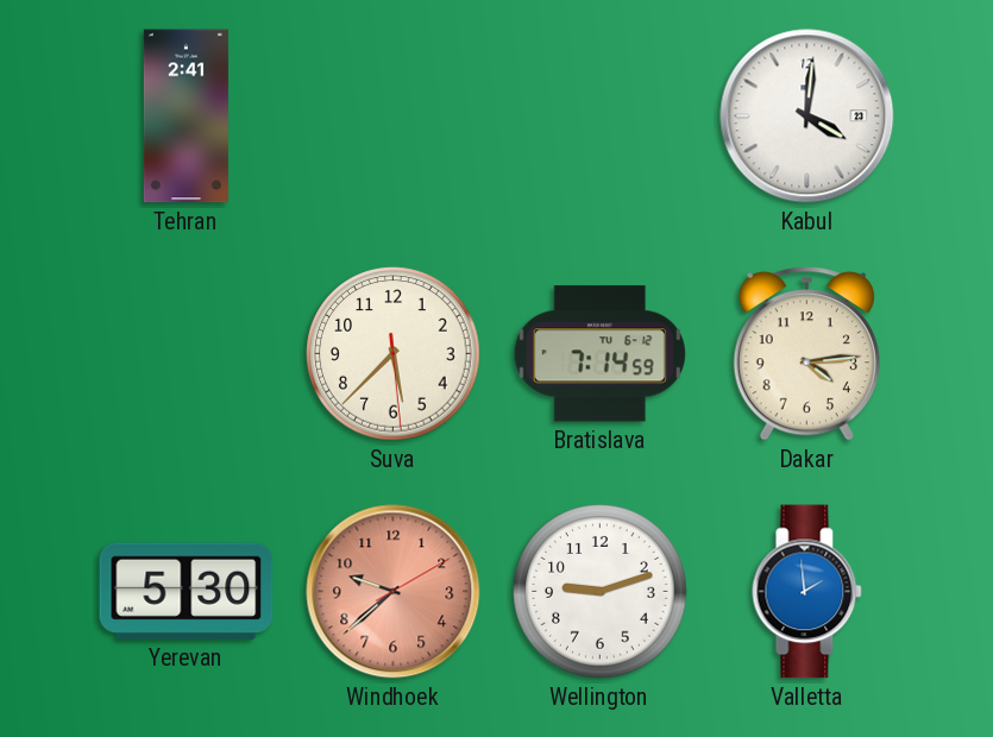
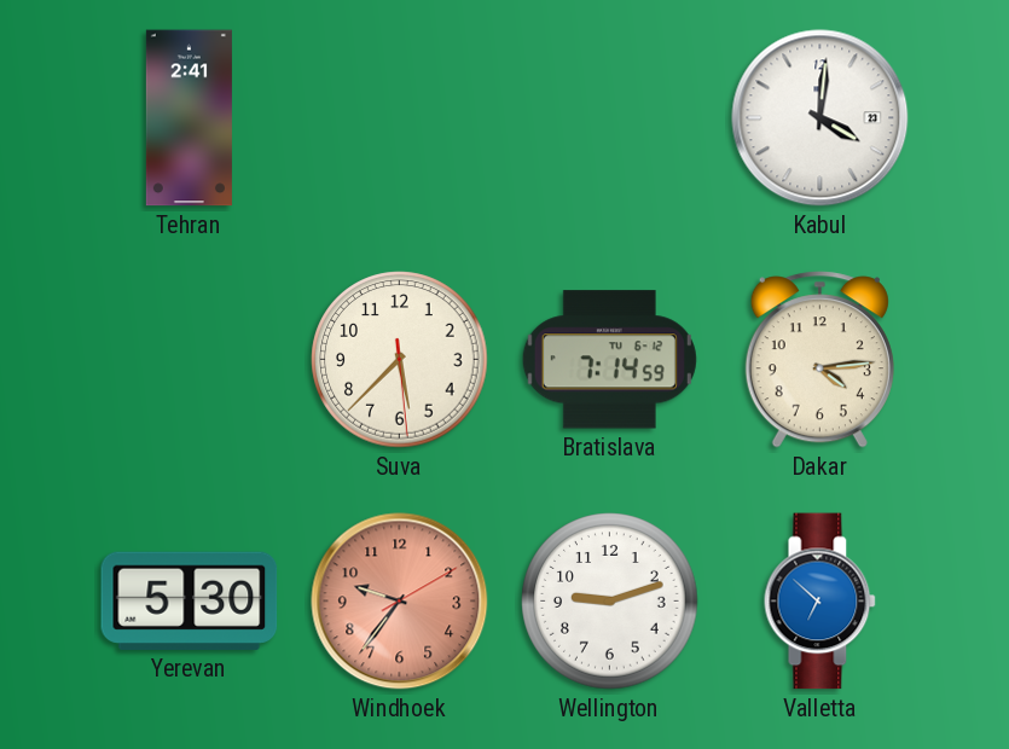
Windhoek: 9:38 -> 9:36
Valletta: 1:59 -> 6:52
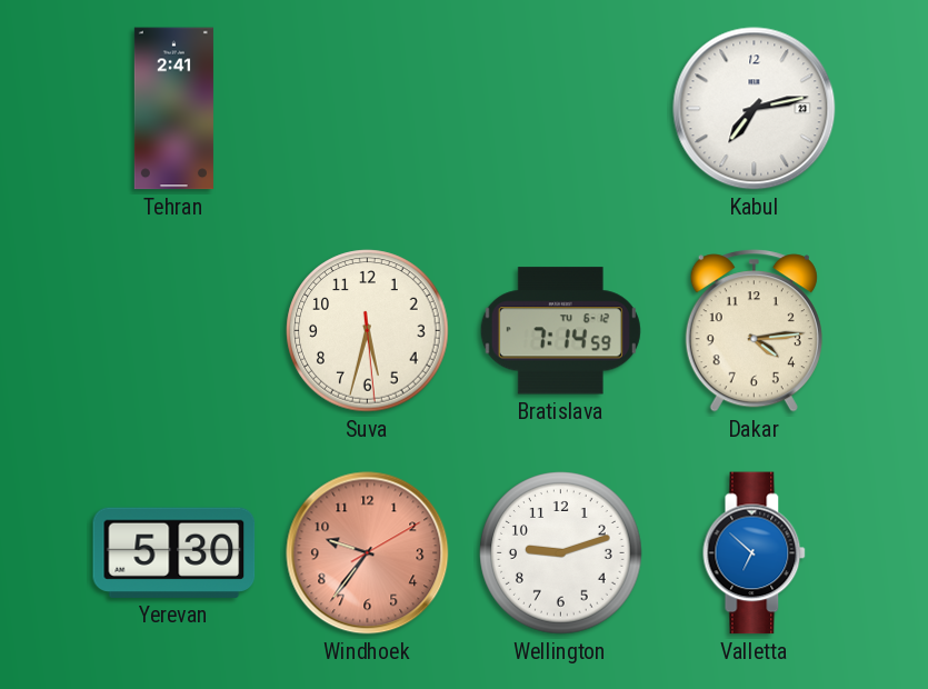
Kabul: 4:01 -> 7:13
Suva: 5:37 -> 5:32
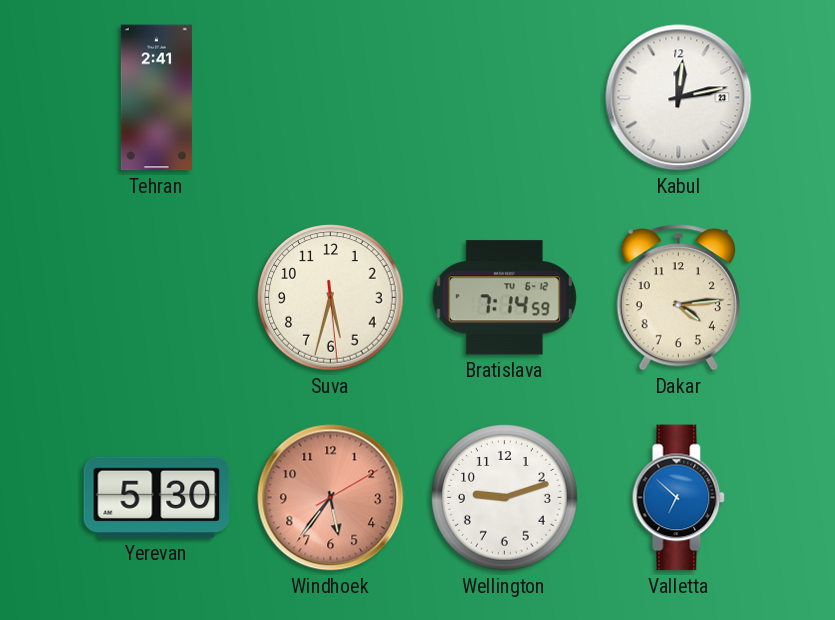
Kabul: 7:13 -> 12:13
Windhoek: 9:36 -> 5:36
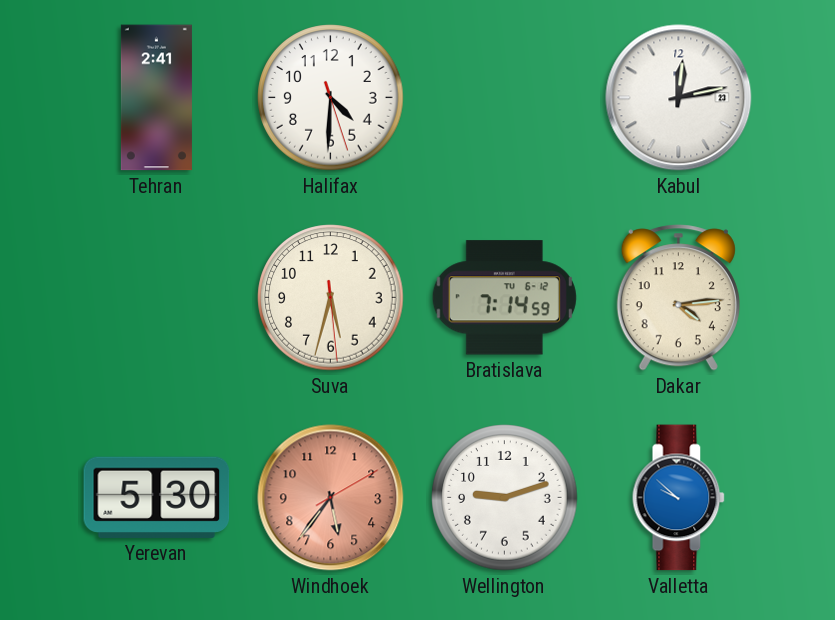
Halifax: none -> 4:30
Valletta: 6:52 -> 9:52
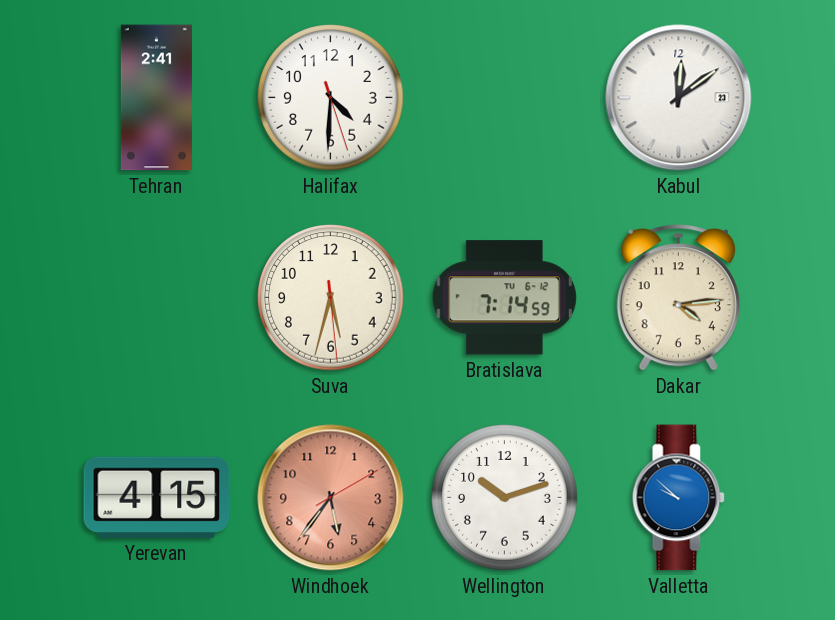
Kabul: 12:13 -> 12:09
Yerevan: 5:30 -> 4:15
Wellington: 9:12 -> 10:12
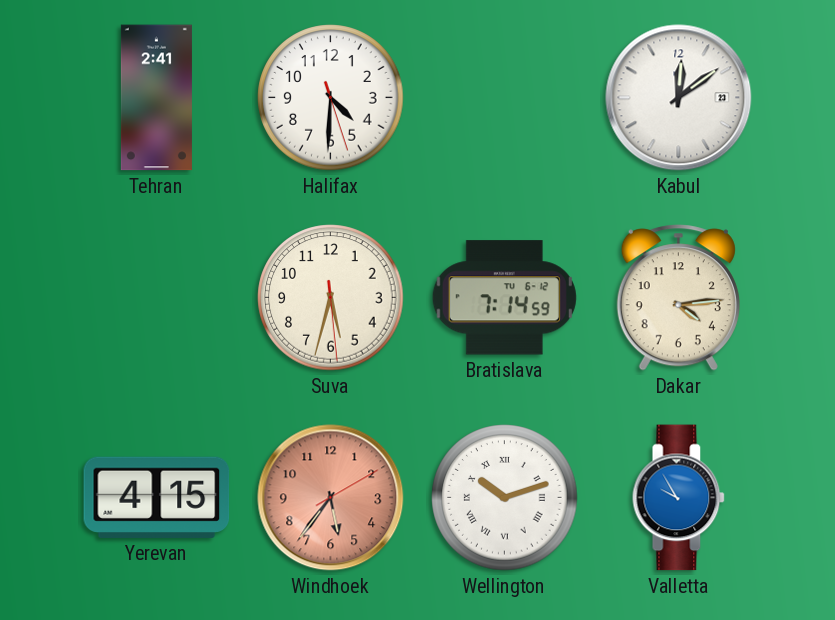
Wellington numerals: Arabic -> Roman
Valletta: 9:52 -> 9:55
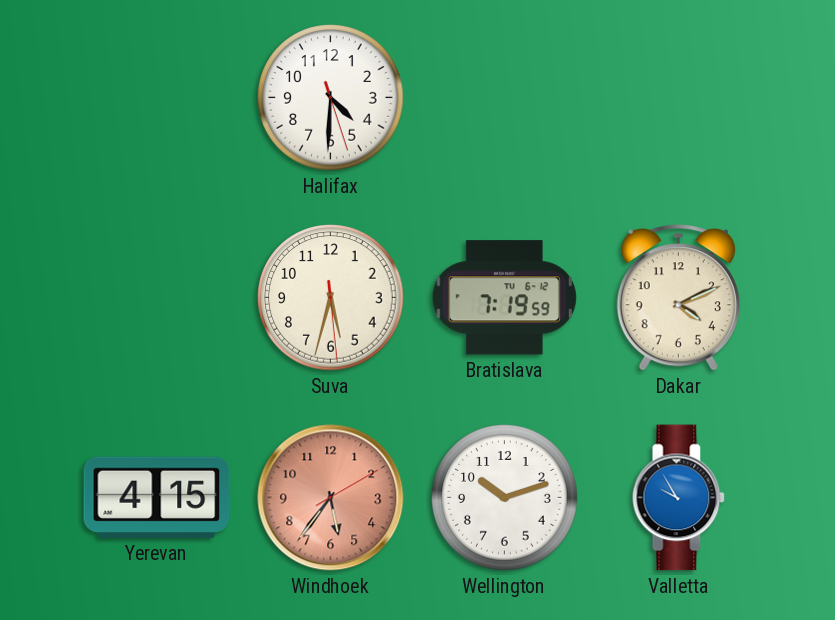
Tehran: 2:41 -> none
Kabul: 12:09 -> none
Bratislava: 7:14 -> 7:19
Dakar: 4:14 -> 4:11
Wellington numerals: Roman -> Arabic
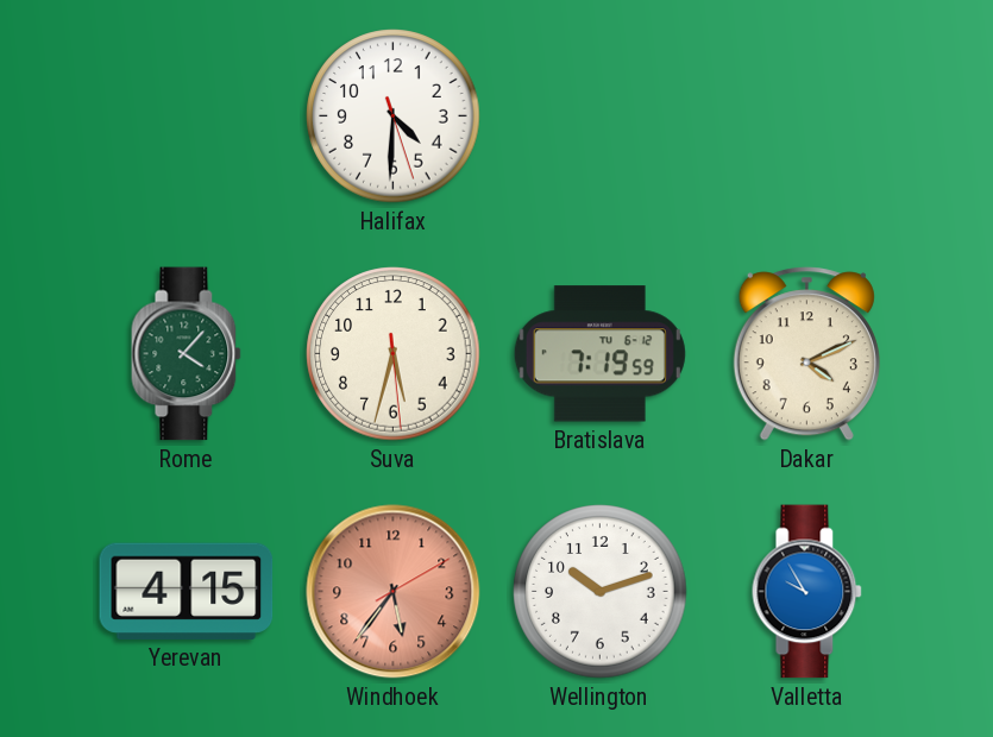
Rome: none -> 4:07
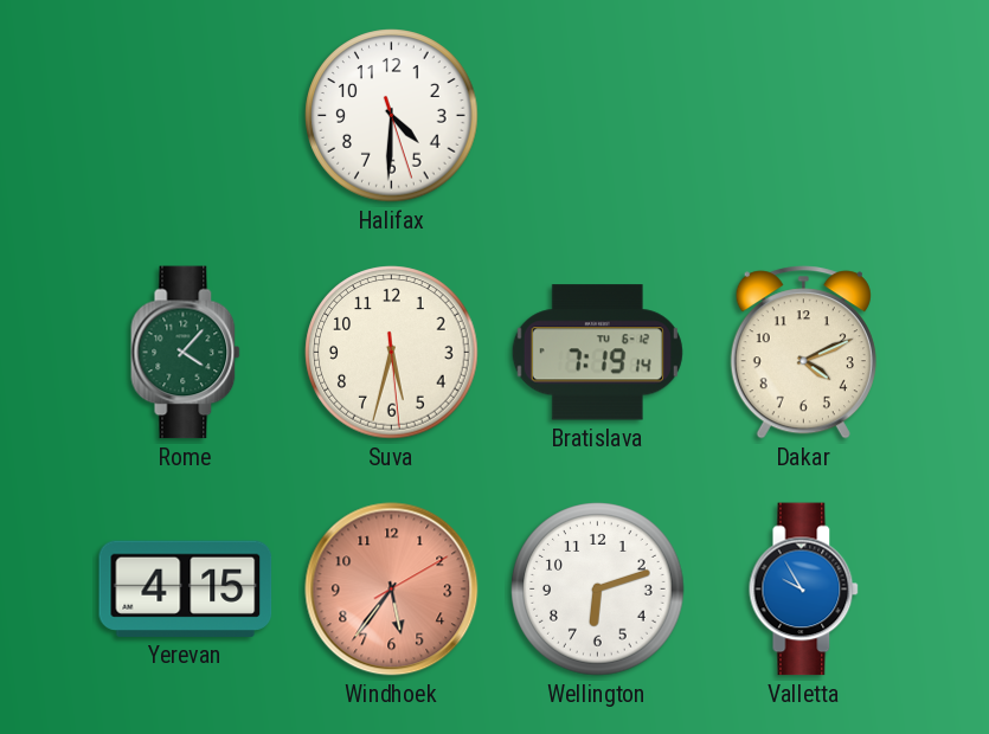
Bratislava: 7:19:59 -> 7:19:14
Wellington: 10:12 -> 6:12
